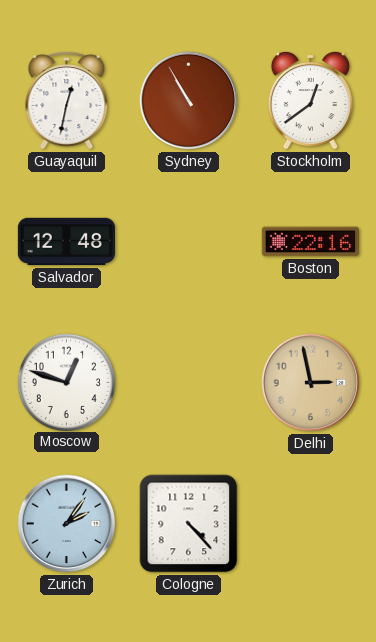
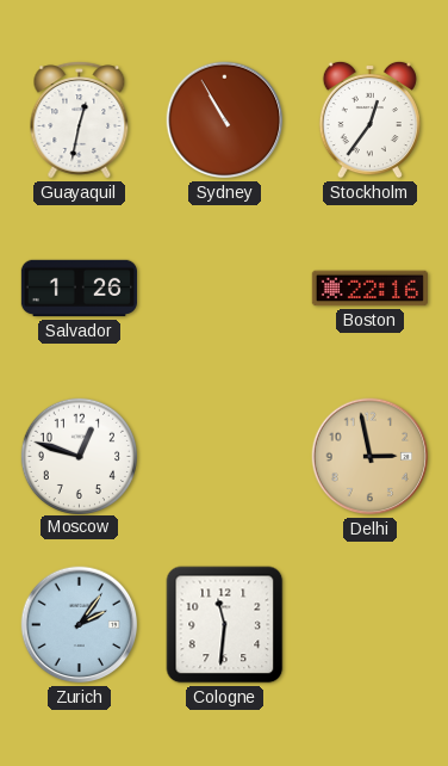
Stockholm: 12:39 -> 12:36
Salvador: 12:48 -> 1:26
Cologne: 4:23 -> 11:31
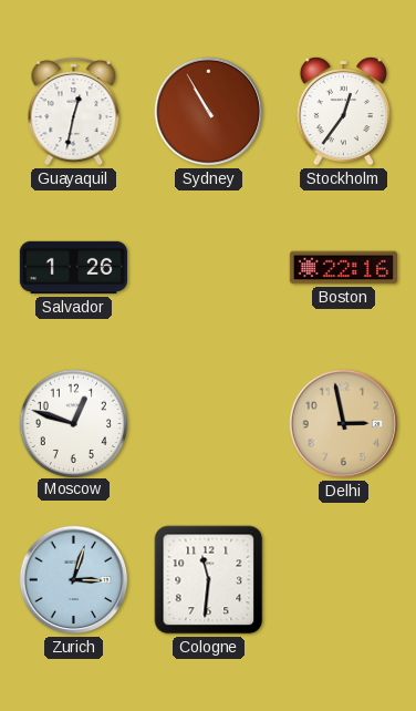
Zurich: 2:06 -> 3:03
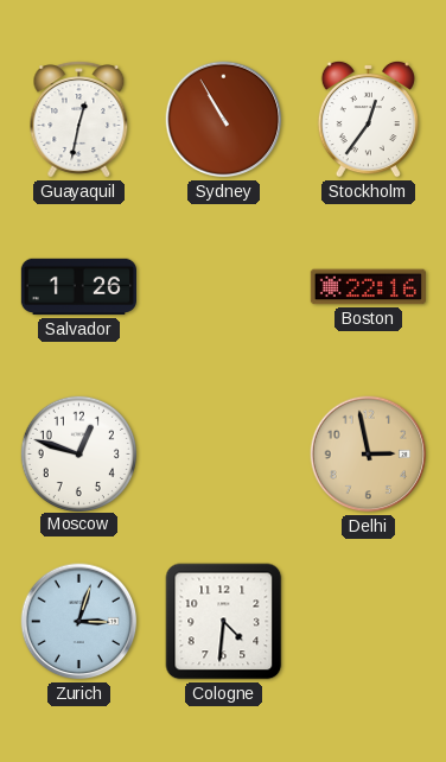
Cologne: 11:31 -> 4:31
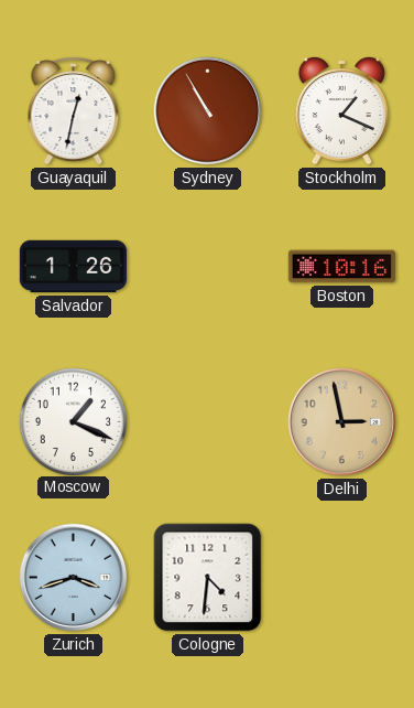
Stockholm: 12:36 -> 1:19
Boston: 22:16 -> 10:16
Moscow: 12:48 -> 1:19
Zurich: 3:03 -> 3:42
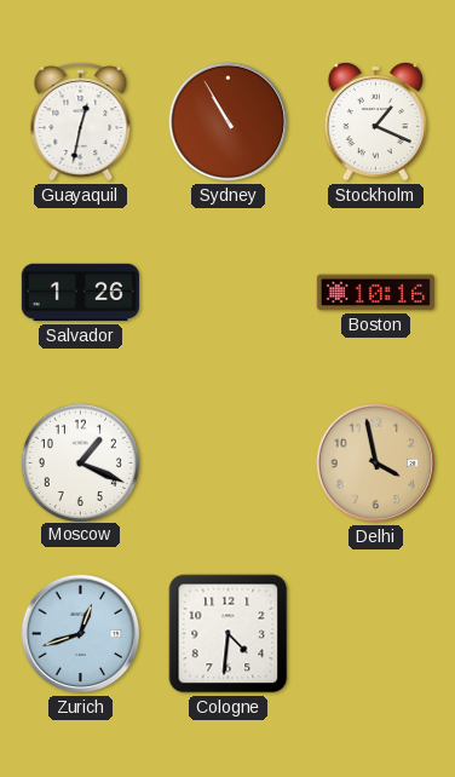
Delhi: 2:58 -> 3:58
Zurich: 3:42 -> 12:42
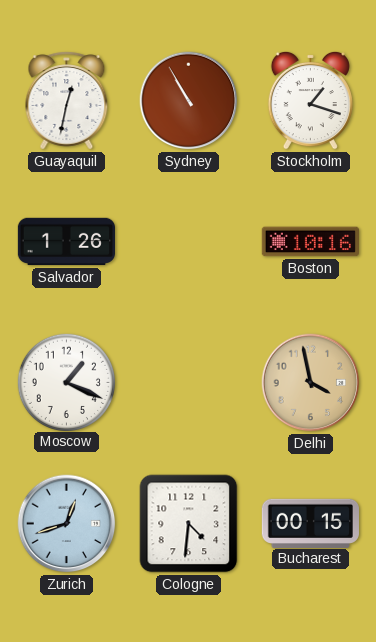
Stockholm: 1:19 -> 1:18
Bucharest: none -> 00:15
